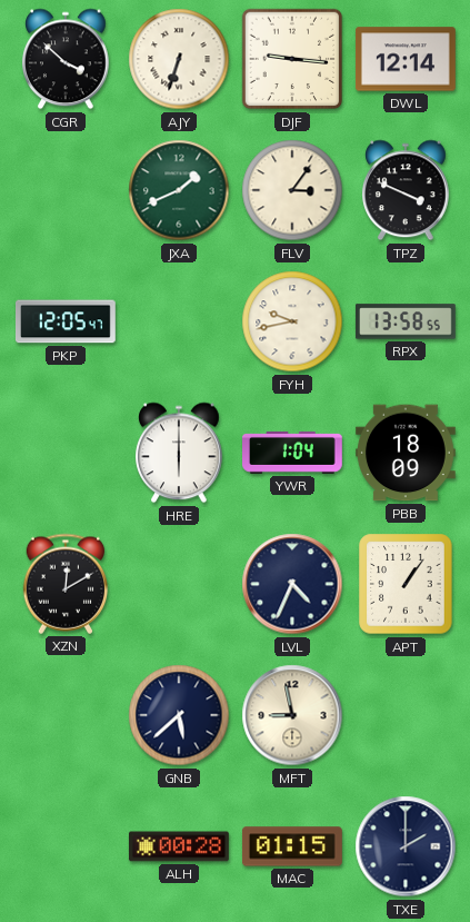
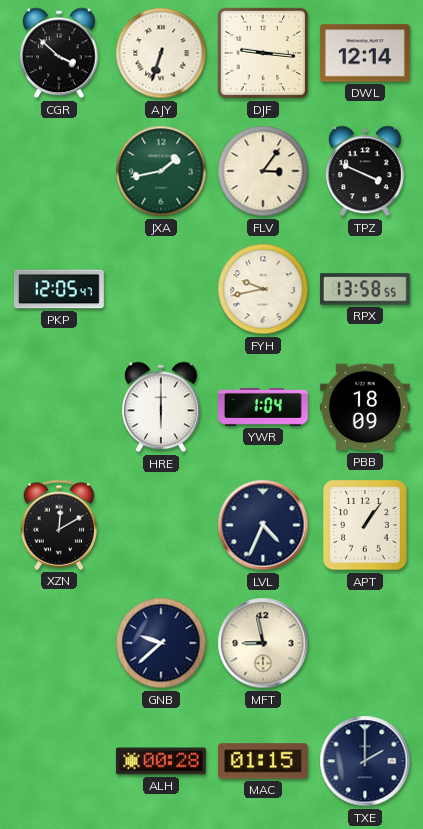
JXA: 1:41 -> 1:43
GNB: 5:38 -> 9:38
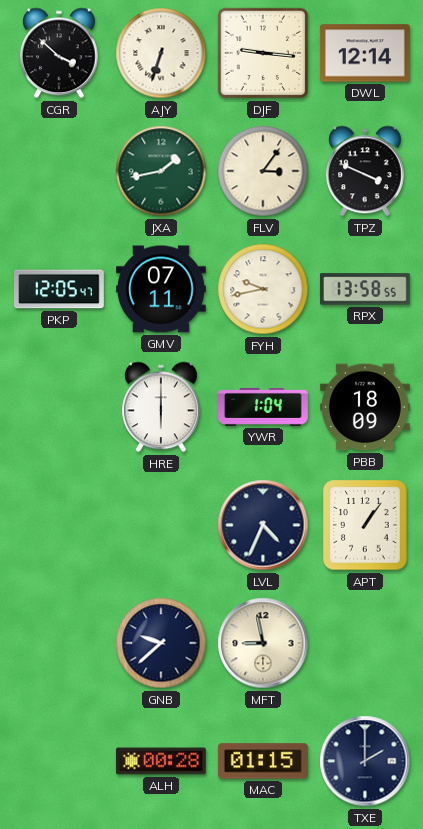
GMV: none -> 07:11
XZN: 12:10 -> none
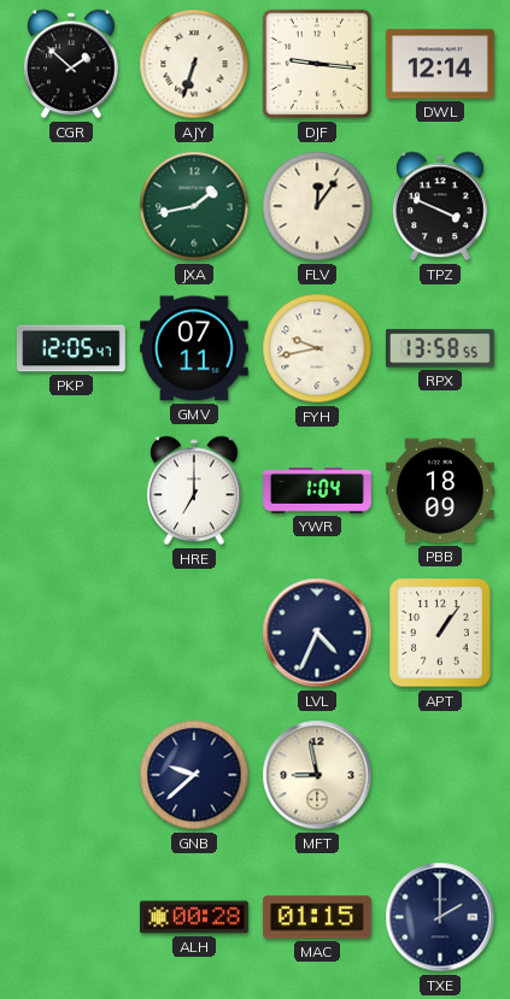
CGR: 3:52 -> 1:52
FLV: 3:06 -> 12:06
HRE: 6:00 -> 7:00
